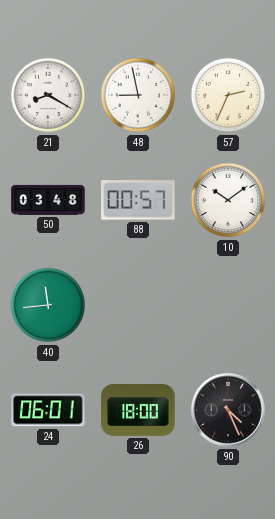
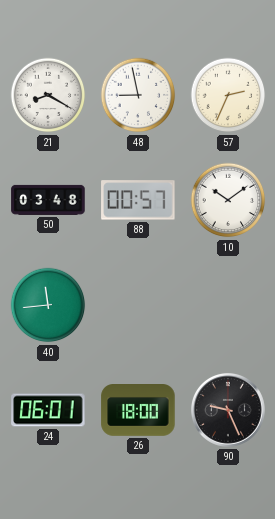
90: 4:26 -> 9:26
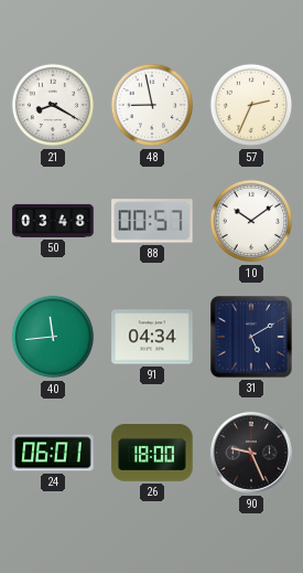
91: none -> 04:34
31: none -> 5:10
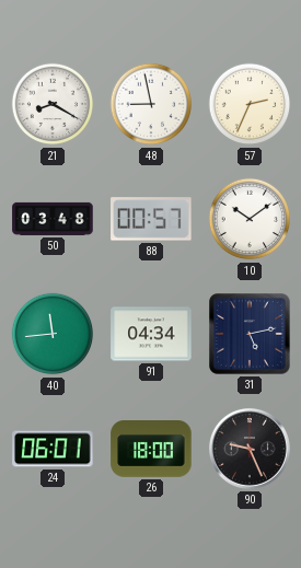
31: 5:10 -> 5:13
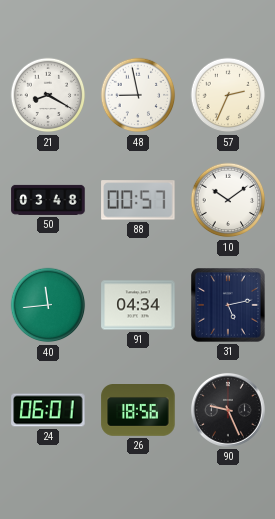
26: 18:00 -> 18:56
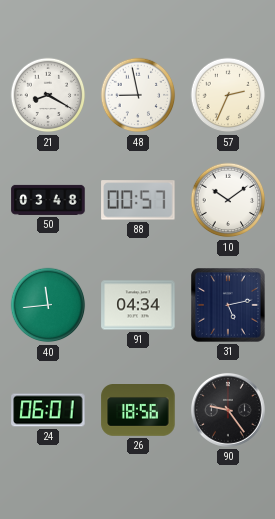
90: 9:26 -> 9:24
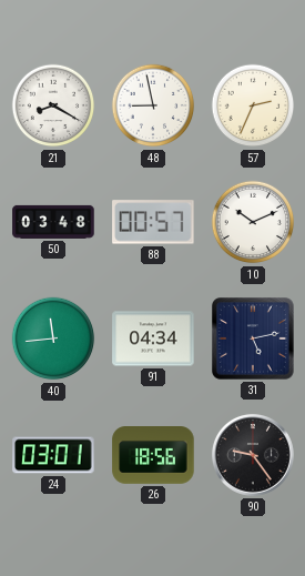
10: 10:09 -> 10:11
24: 06:01 -> 03:01
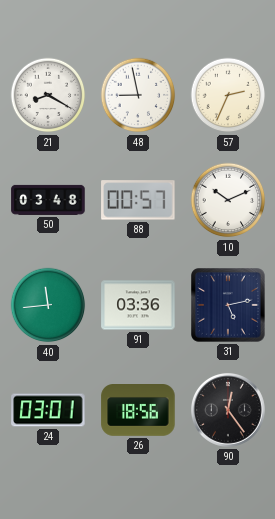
91: 04:34 -> 03:36
90: 9:24 -> 12:24
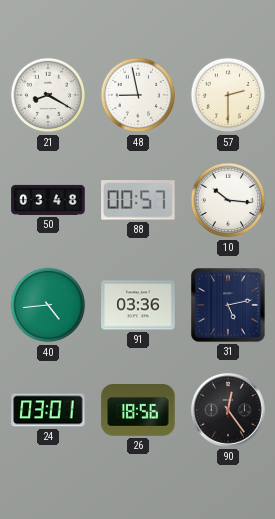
57: 2:34 -> 2:30
10: 10:11 -> 10:16
40: 11:44 -> 4:44
